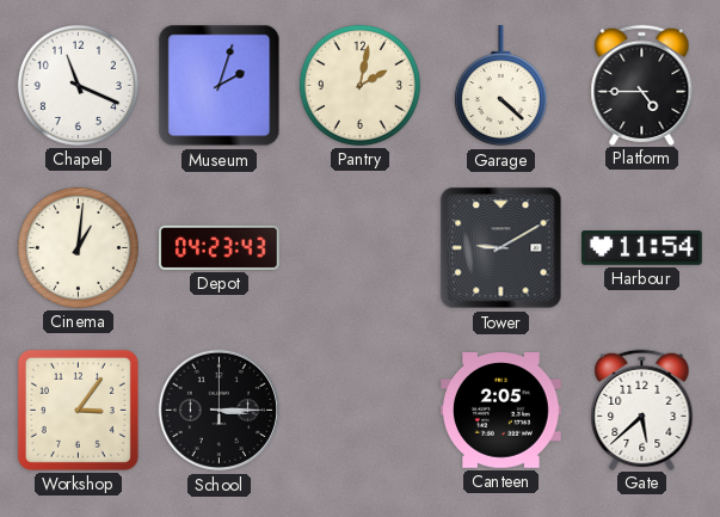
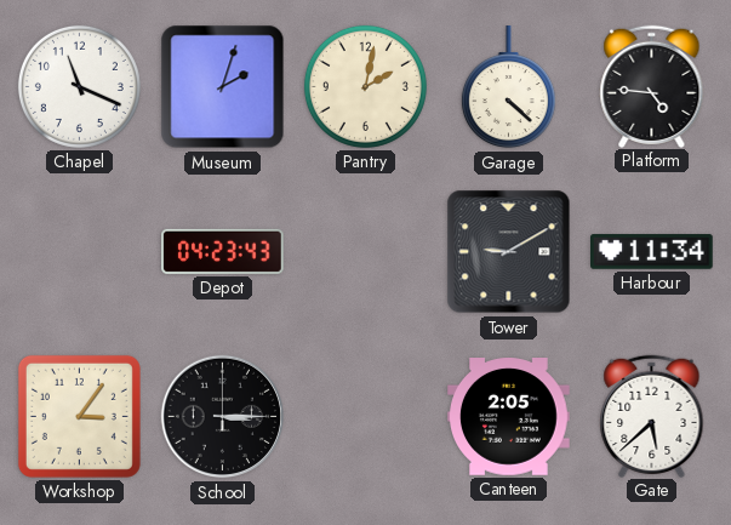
Platform: 4:45 -> 4:46
Cinema: 1:01 -> none
Harbour: 11:54 -> 11:34
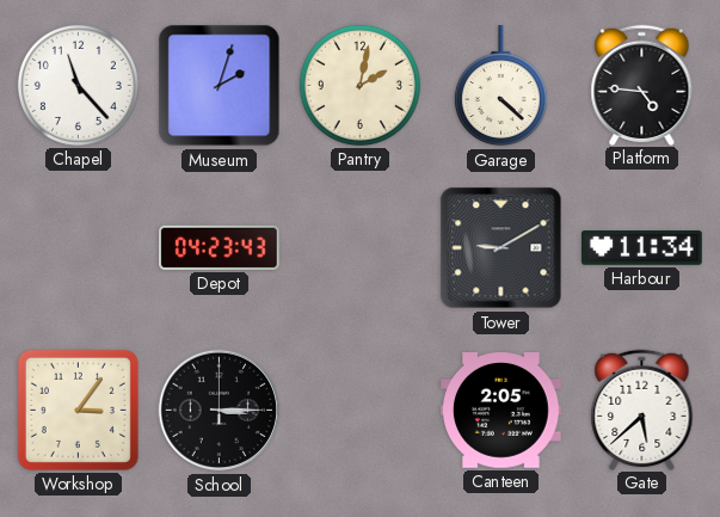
Chapel: 11:19 -> 11:23
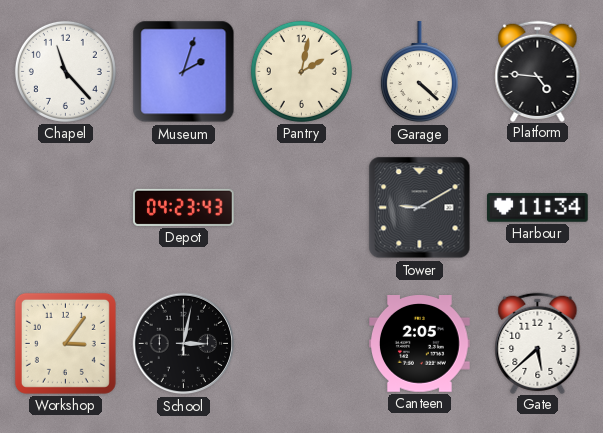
School: 3:15 -> 3:02
